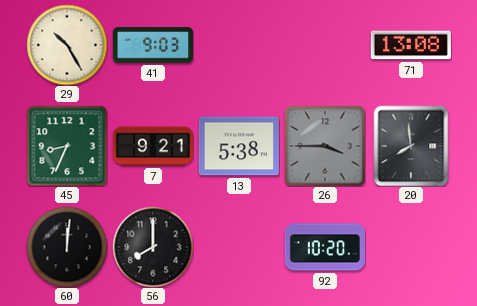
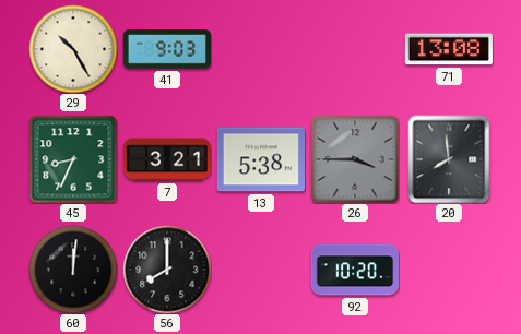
7: 9:21 -> 3:21
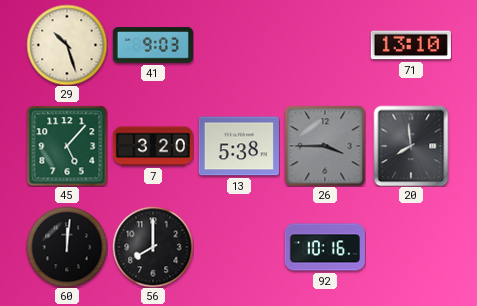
29: 10:25 -> 10:27
71: 13:08 -> 13:10
45: 8:34 -> 5:07
7: 3:21 -> 3:20
92: 10:20 -> 10:16
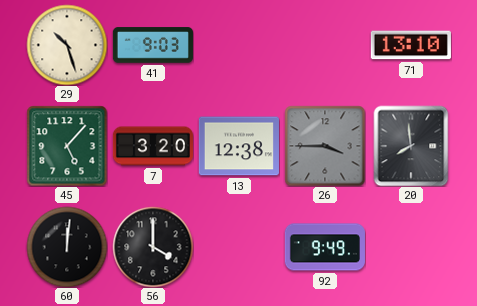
13: 5:38 -> 12:38
56: 8:00 -> 4:00
92: 10:16 -> 9:49
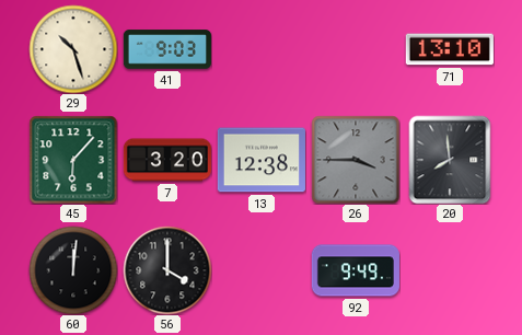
45: 5:07 -> 6:07
